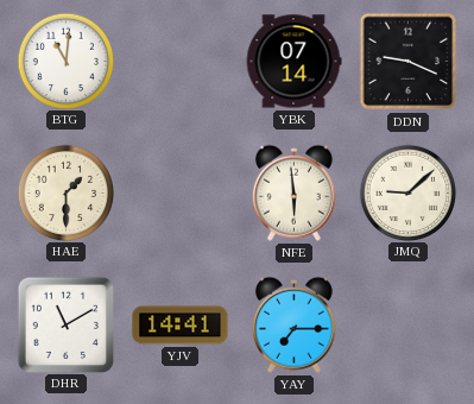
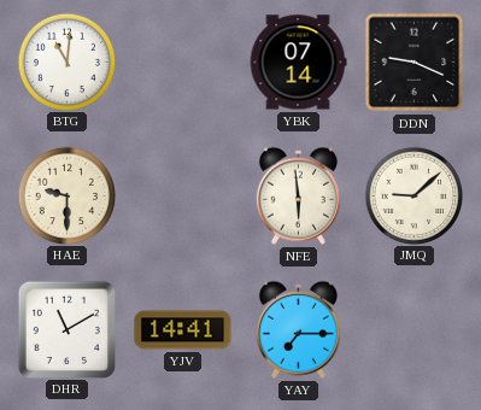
HAE: 1:30 -> 9:30
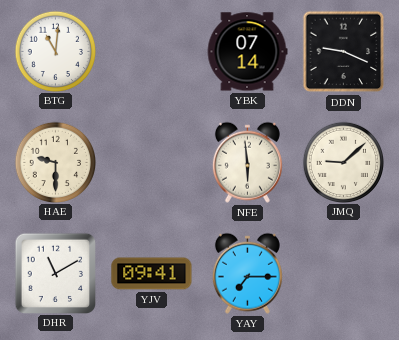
YJV: 14:41 -> 09:41
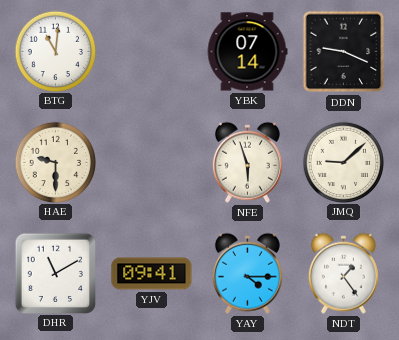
NFE: 5:59 -> 5:57
YAY: 7:15 -> 4:15
NDT: none -> 1:24
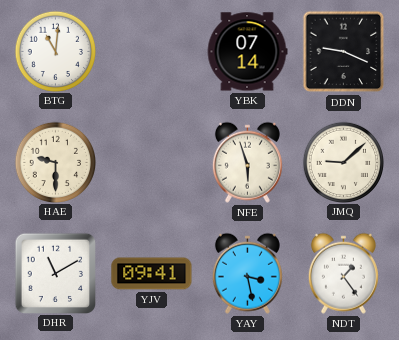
YAY: 4:15 -> 3:28
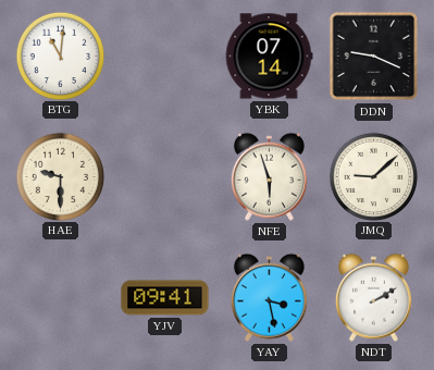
DHR: 11:10 -> none
NDT: 1:24 -> 2:10
